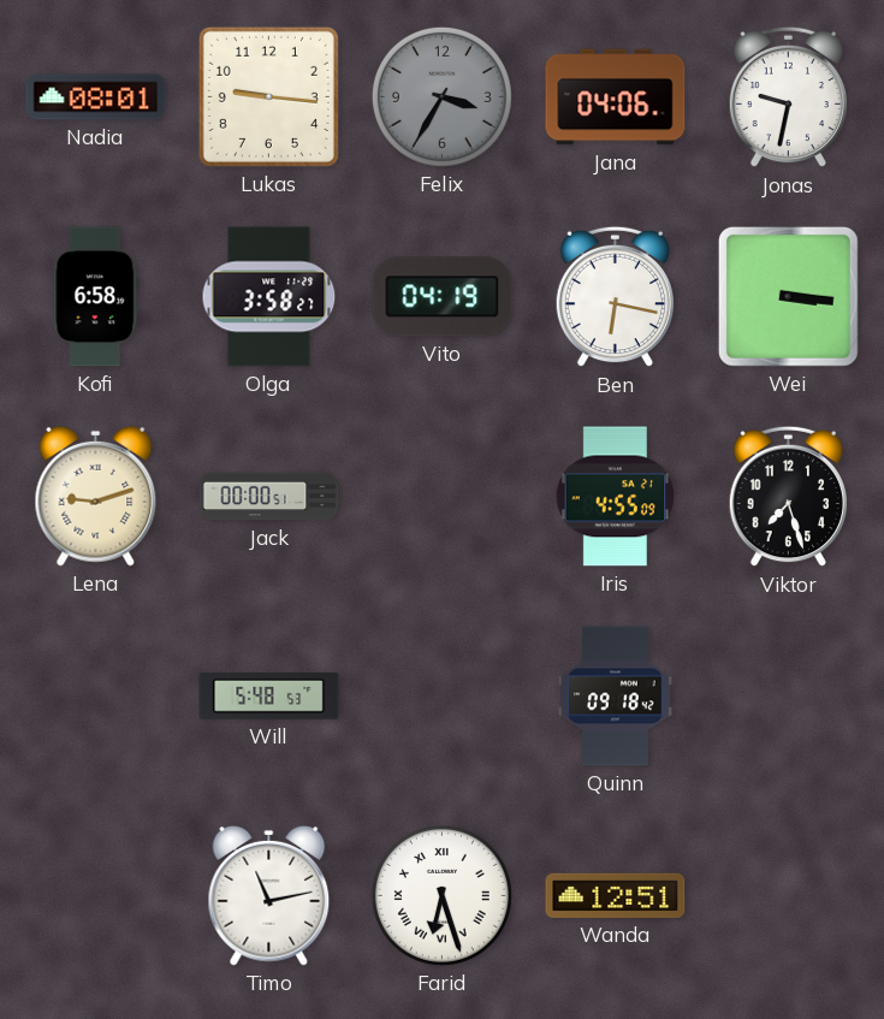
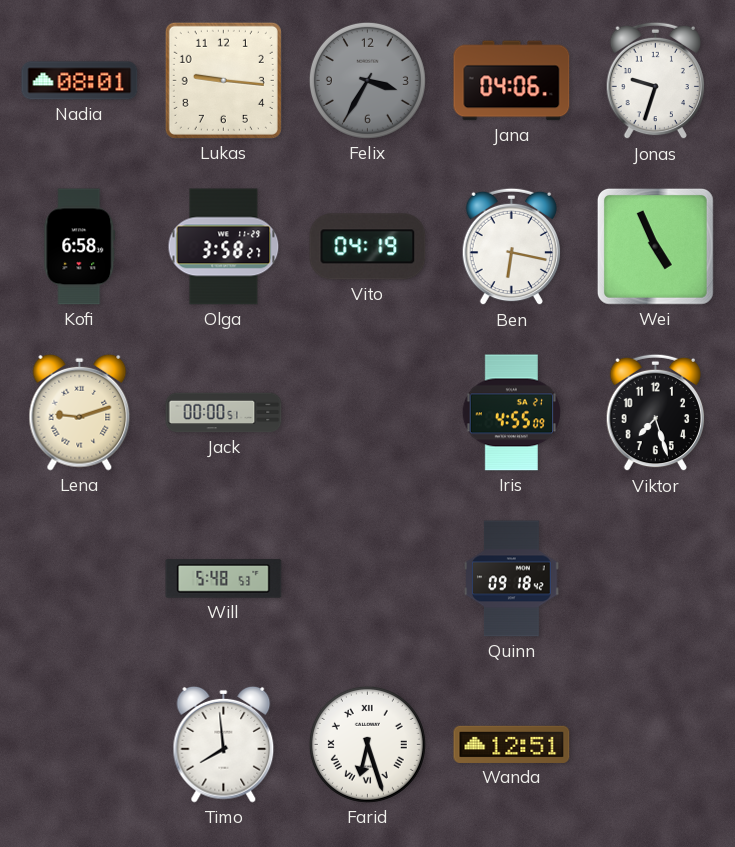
Jonas: 9:32 -> 9:33
Wei: 3:16 -> 4:56
Timo: 11:13 -> 7:59
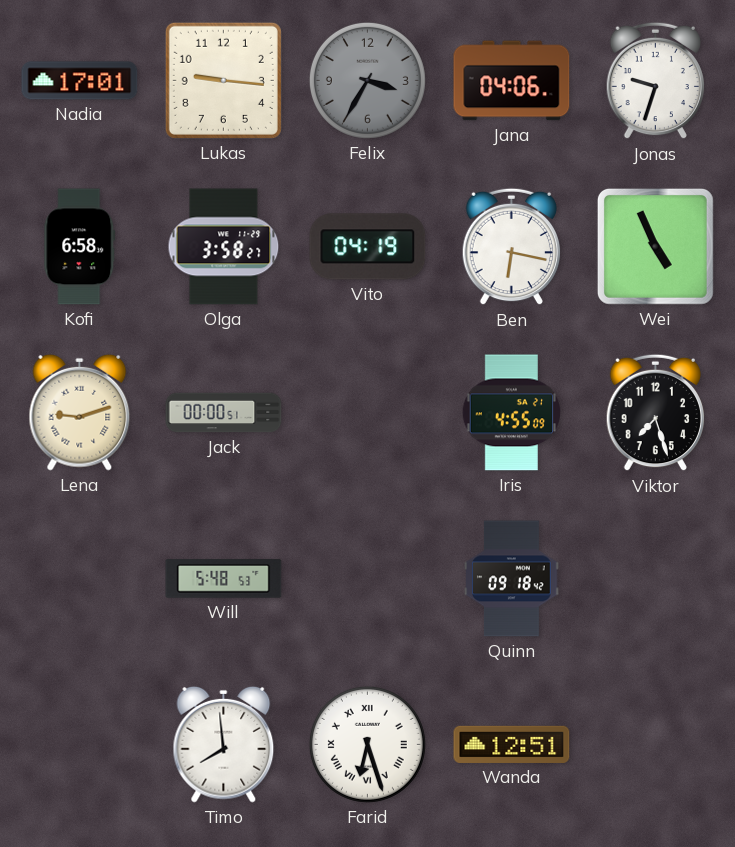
Nadia: 08:01 -> 17:01
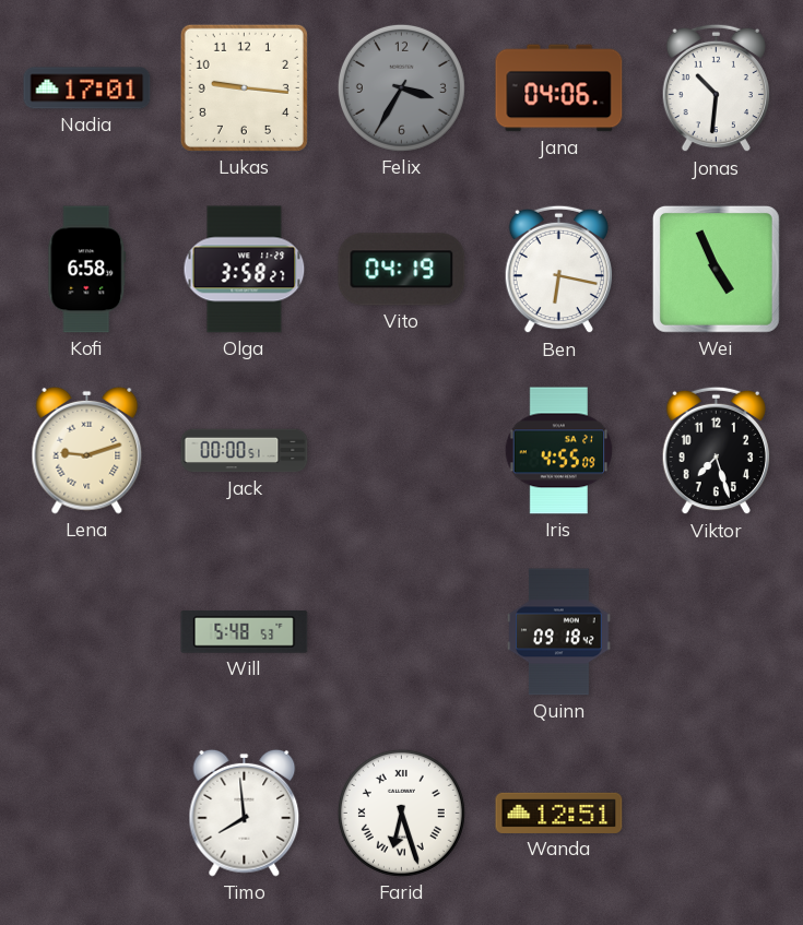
Jonas: 9:33 -> 10:31
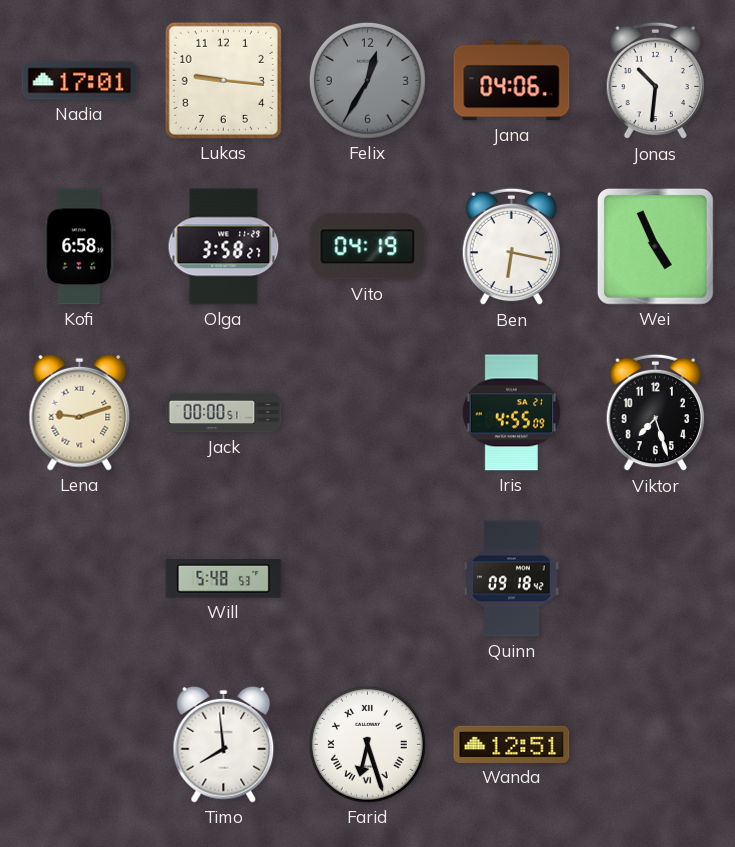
Felix: 3:35 -> 12:35
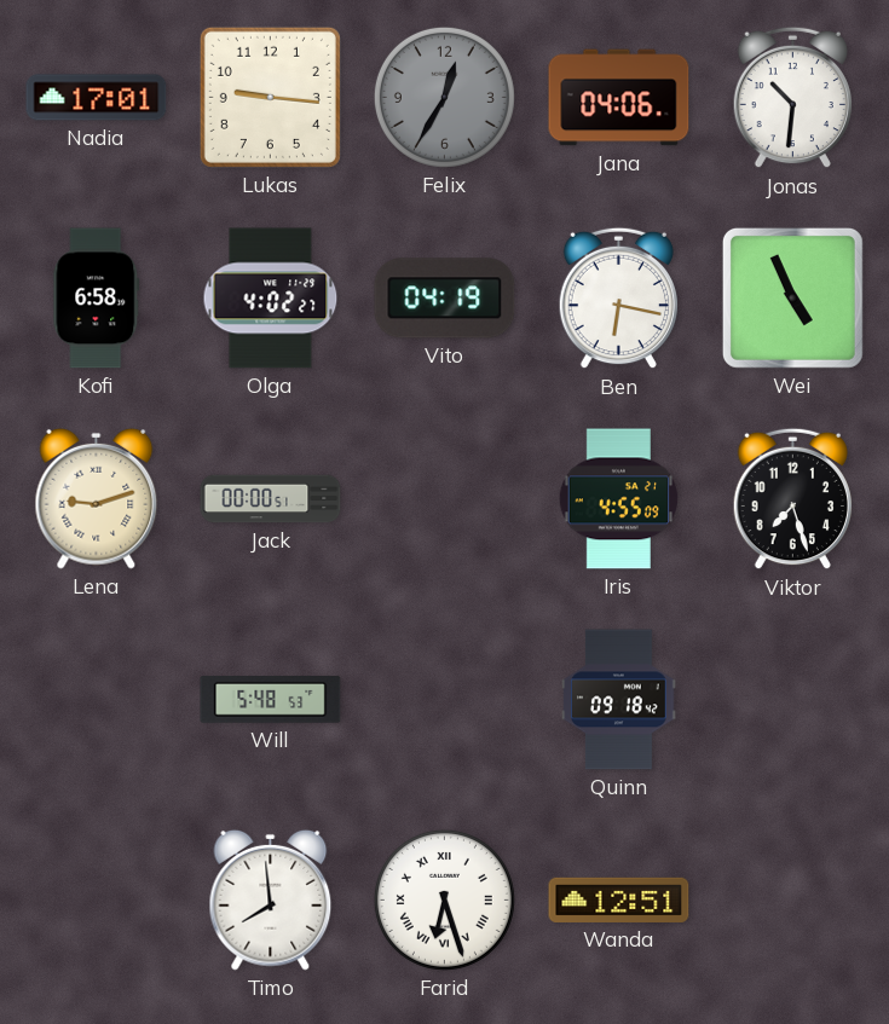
Olga: 3:58 -> 4:02
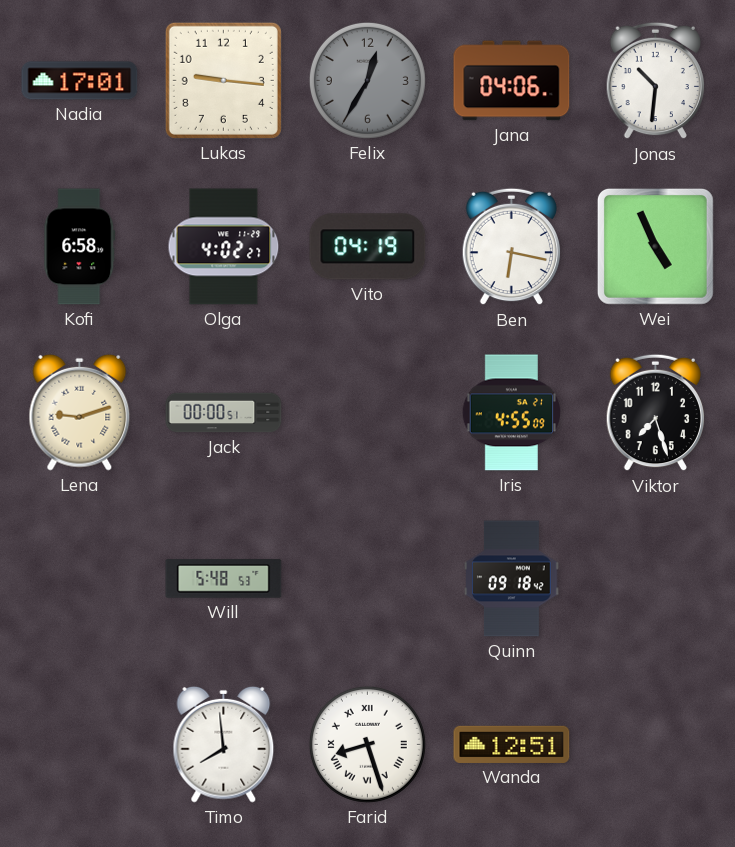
Farid: 6:27 -> 8:27
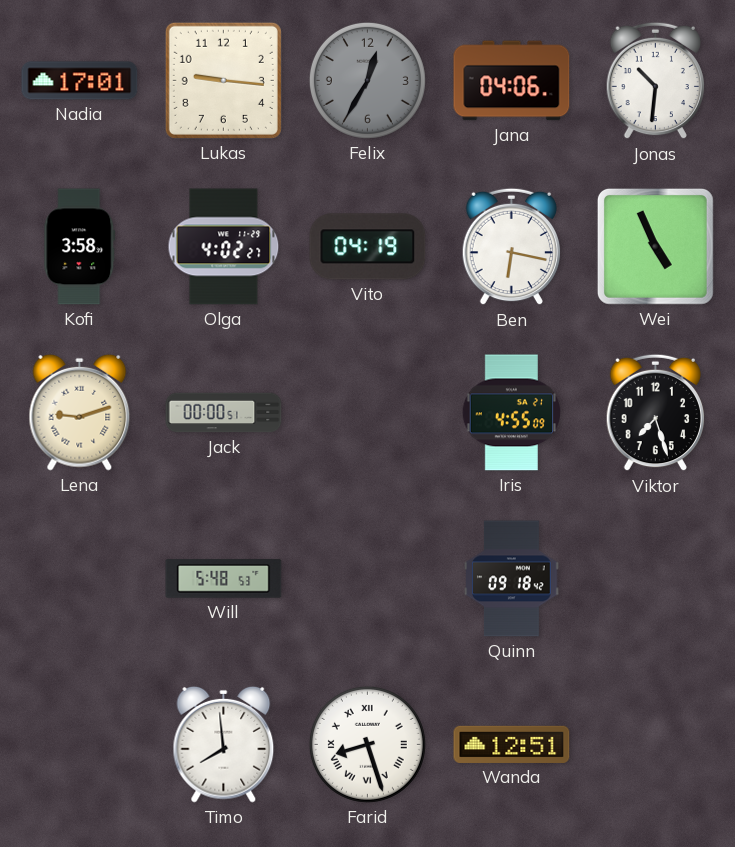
Kofi: 6:58 -> 3:58
